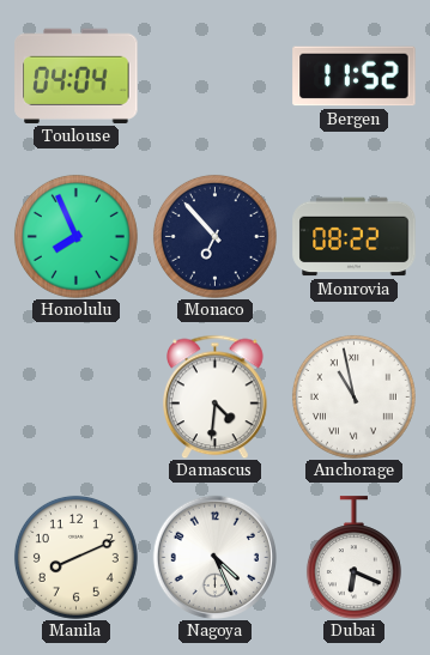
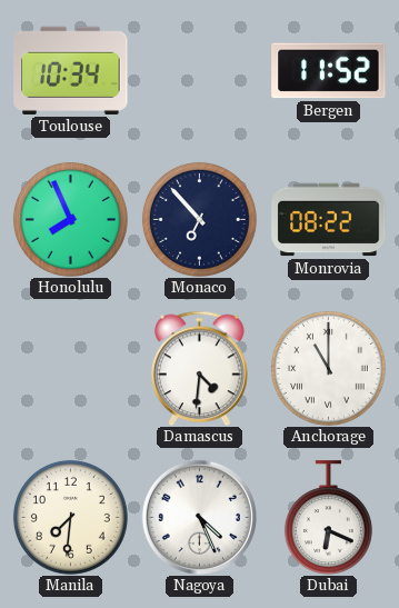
Toulouse: 04:04 -> 10:34
Anchorage: 10:58 -> 11:00
Manila: 8:11 -> 7:31
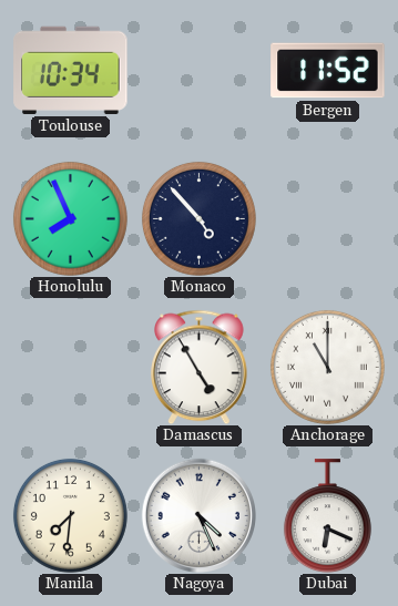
Monaco: 6:53 -> 4:53
Monrovia: 08:22 -> none
Damascus: 4:31 -> 4:55
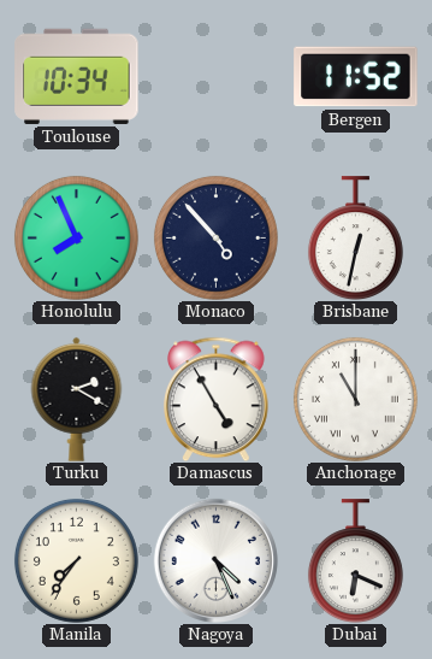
Brisbane: none -> 12:32
Turku: none -> 2:20
Manila: 7:31 -> 7:36
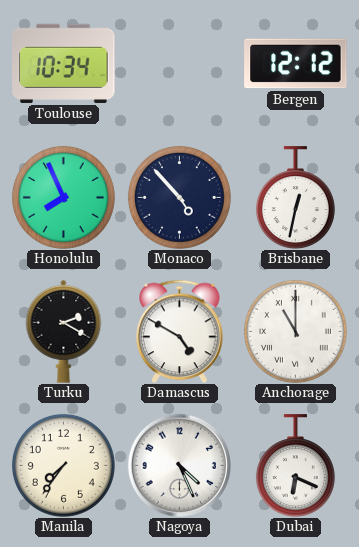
Bergen: 11:52 -> 12:12
Damascus: 4:55 -> 4:50
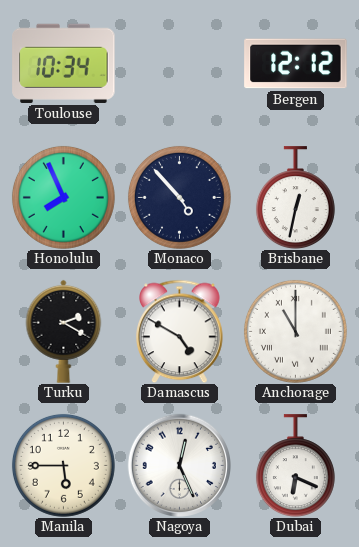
Manila: 7:36 -> 5:45
Nagoya: 4:26 -> 12:26
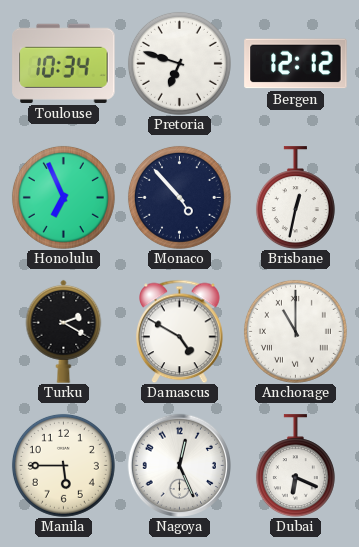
Pretoria: none -> 6:48
Honolulu: 7:56 -> 6:56
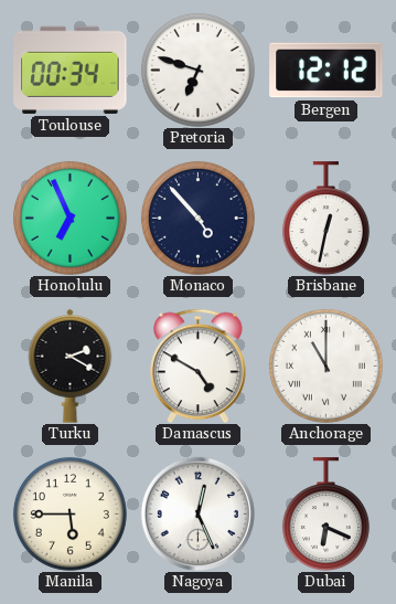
Toulouse: 10:34 -> 00:34
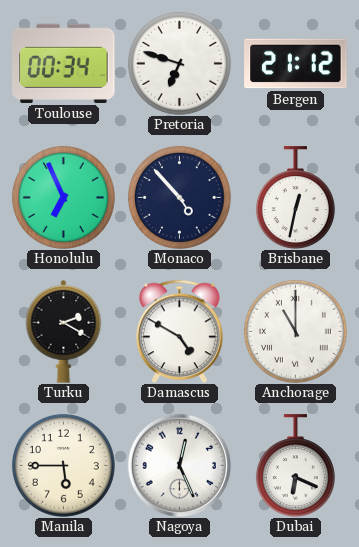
Bergen: 12:12 -> 21:12
